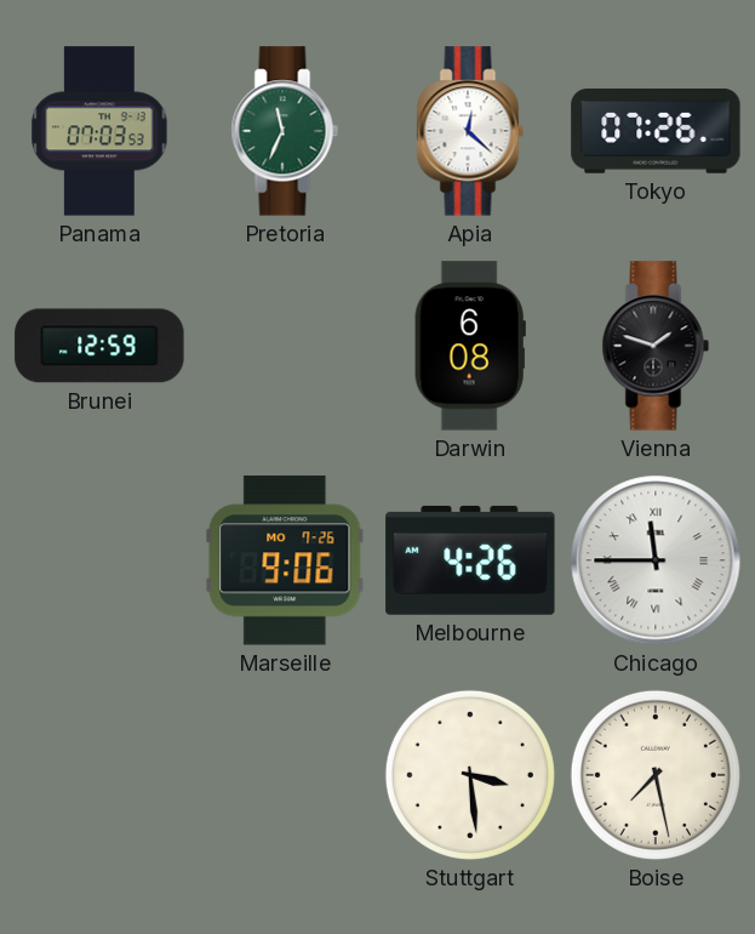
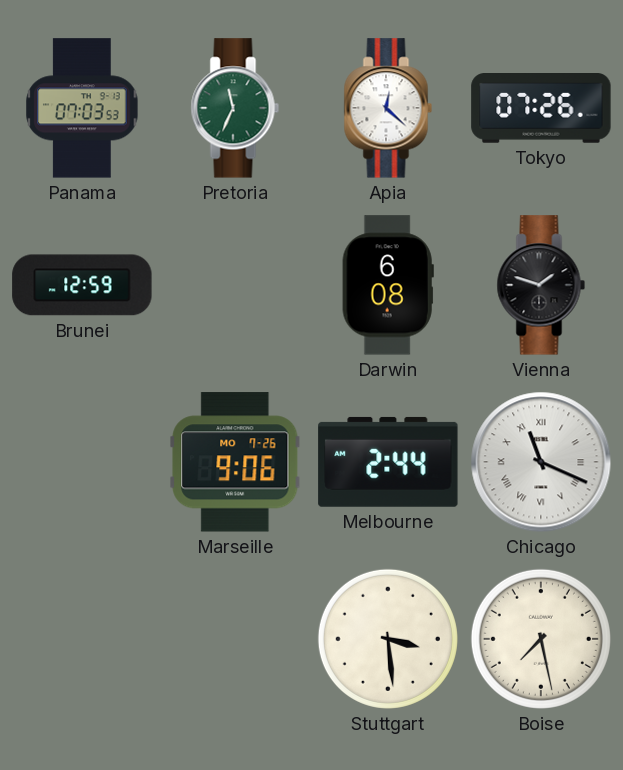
Melbourne: 4:26 -> 2:44
Chicago: 11:45 -> 11:19
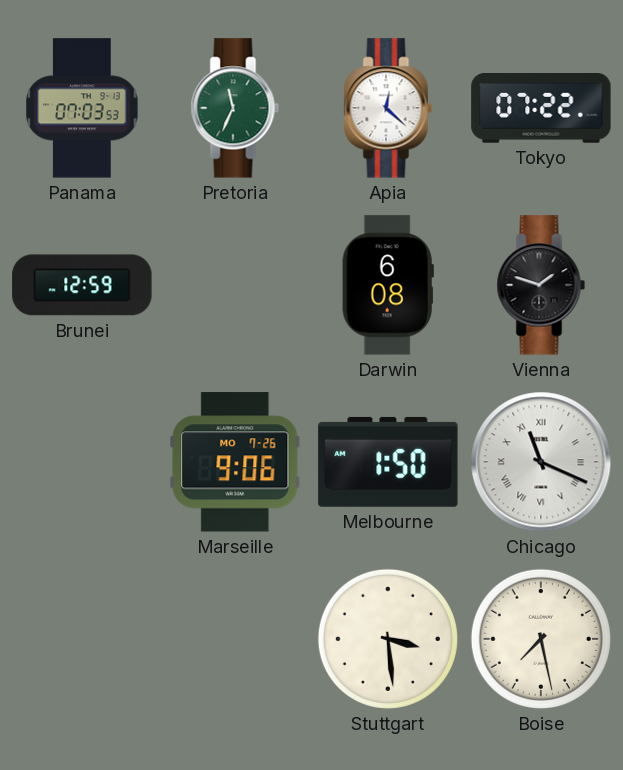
Tokyo: 07:26 -> 07:22
Melbourne: 2:44 -> 1:50
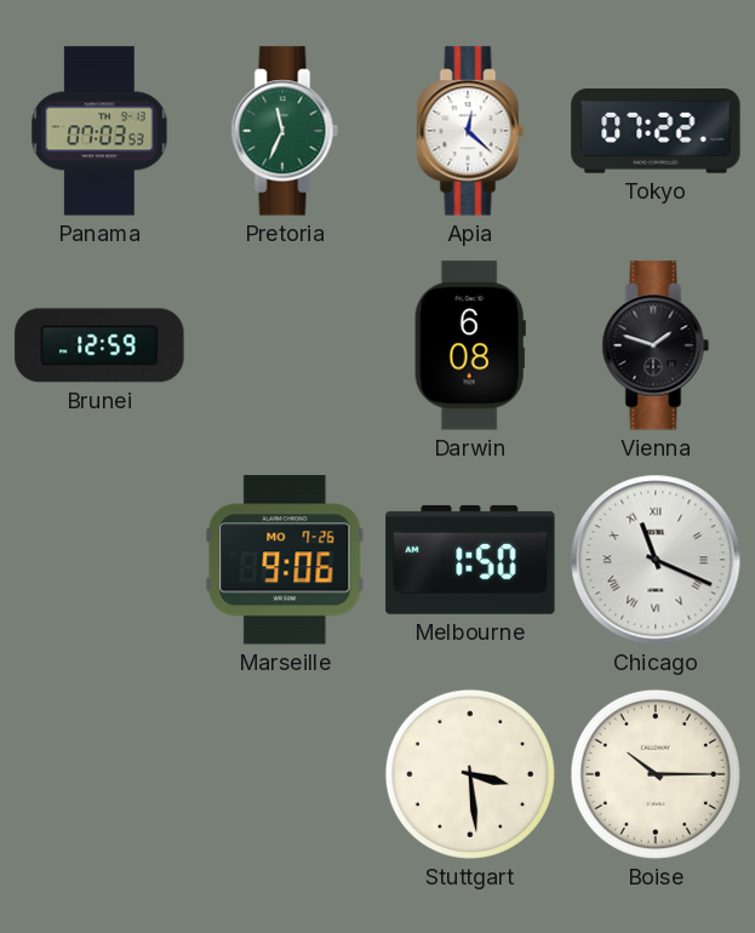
Boise: 7:28 -> 10:15
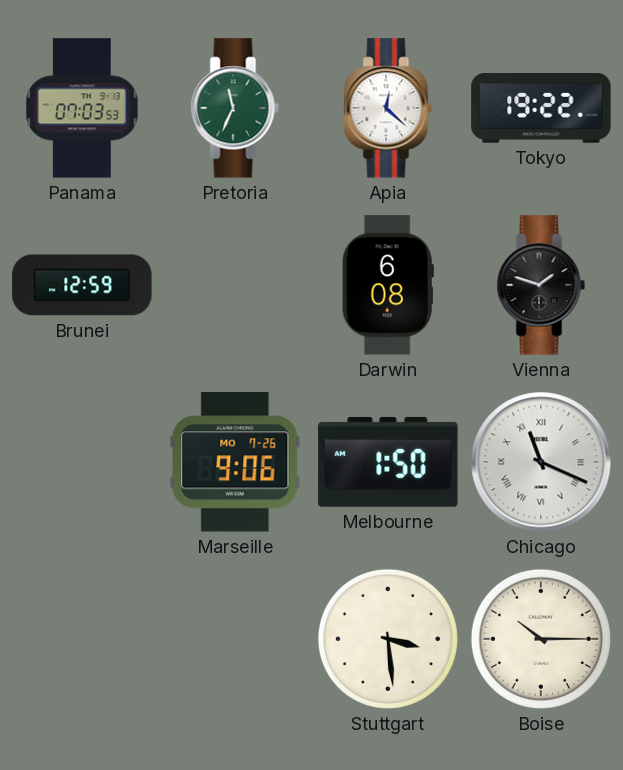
Tokyo: 07:22 -> 19:22
